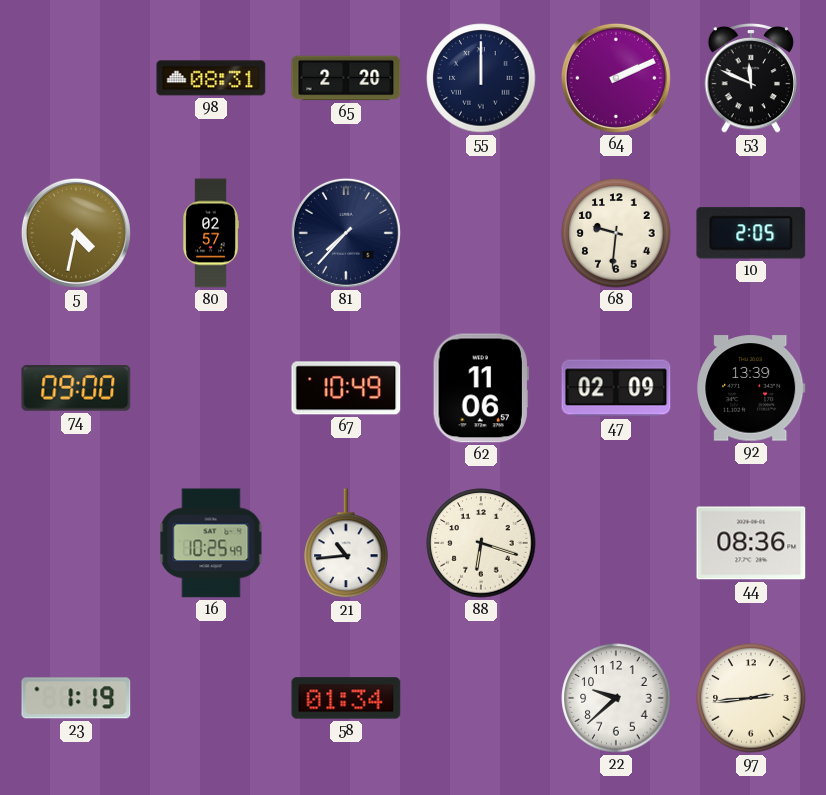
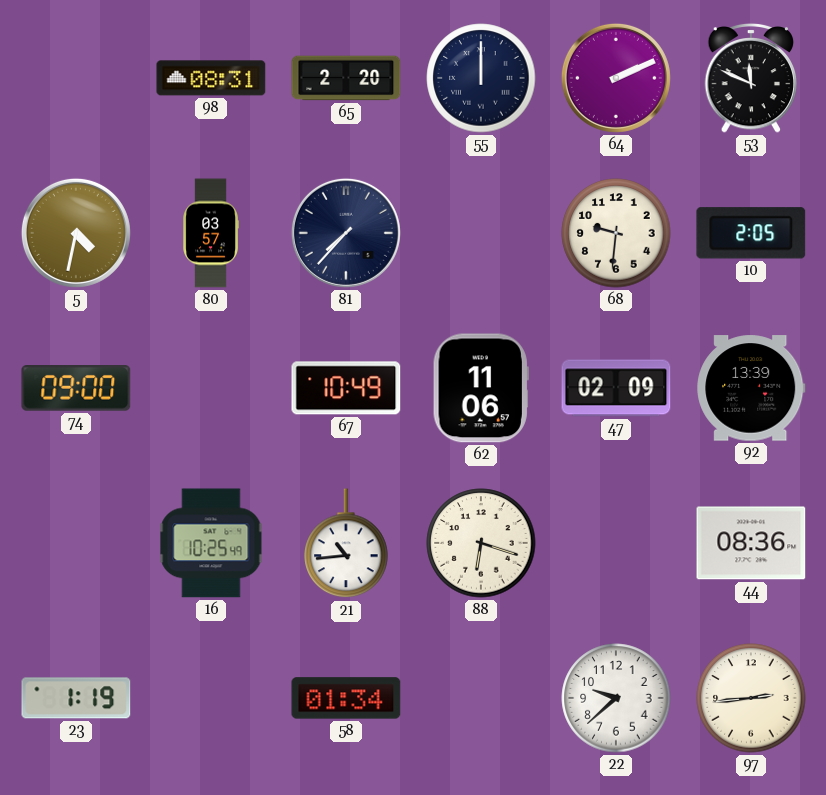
80: 02:57 -> 03:57
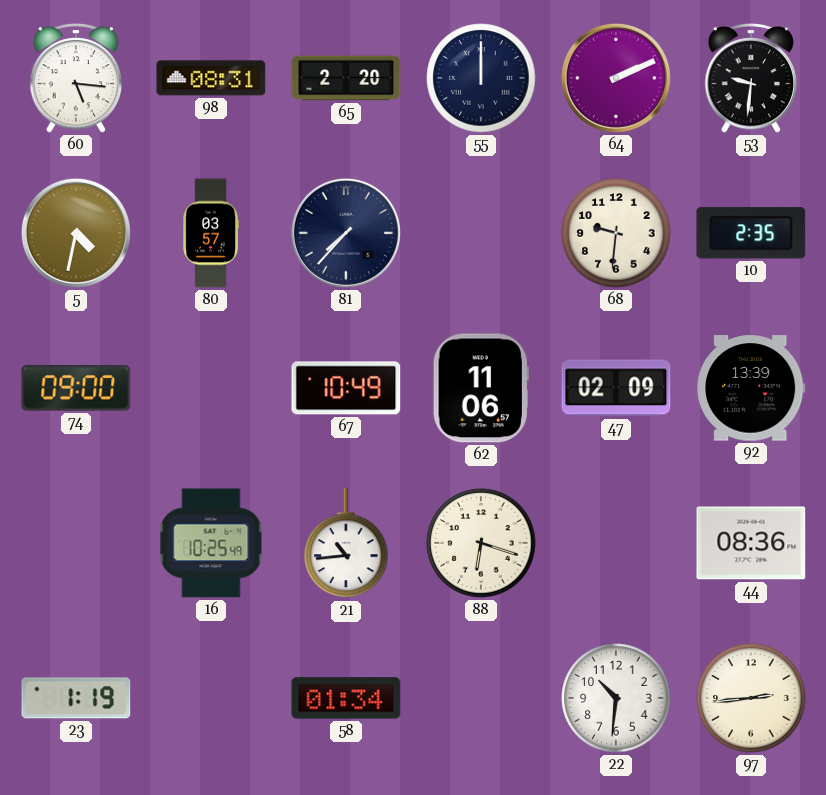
60: none -> 5:16
53: 11:49 -> 9:31
10: 2:05 -> 2:35
22: 9:38 -> 10:31
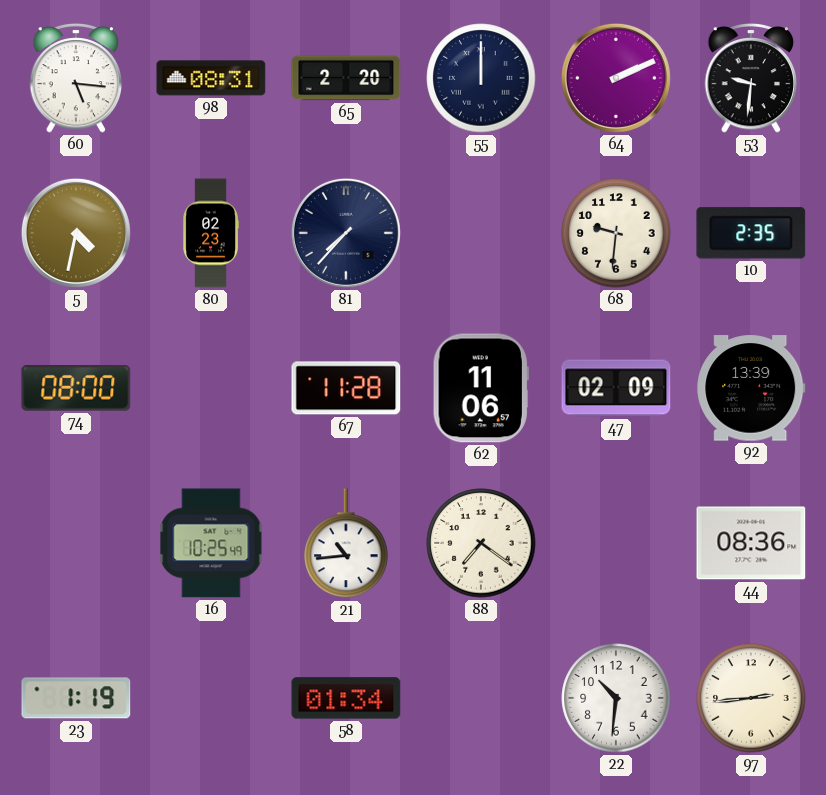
80: 03:57 -> 02:23
74: 09:00 -> 08:00
67: 10:49 -> 11:28
88: 6:18 -> 7:21
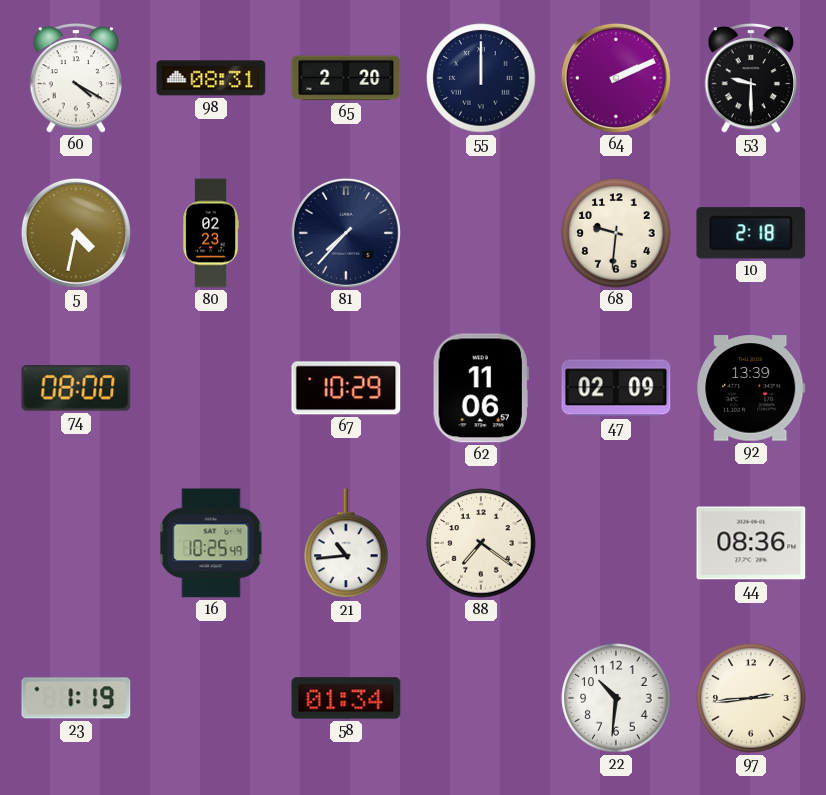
60: 5:16 -> 4:20
53: 9:31 -> 9:30
10: 2:35 -> 2:18
67: 11:28 -> 10:29
